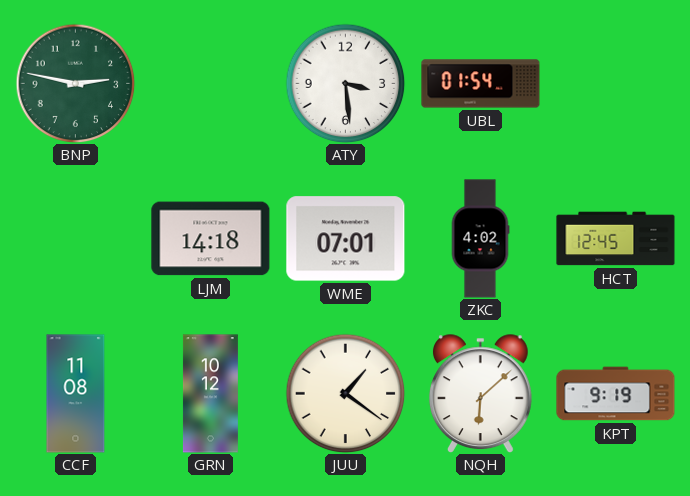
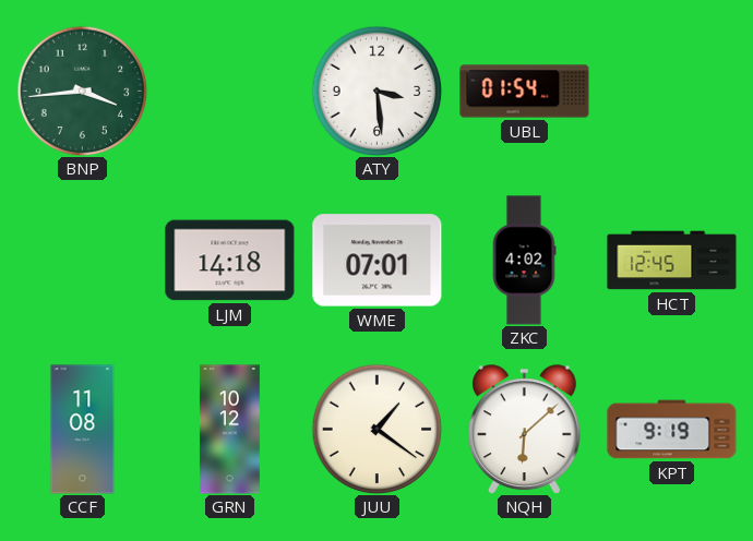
BNP: 2:47 -> 3:44
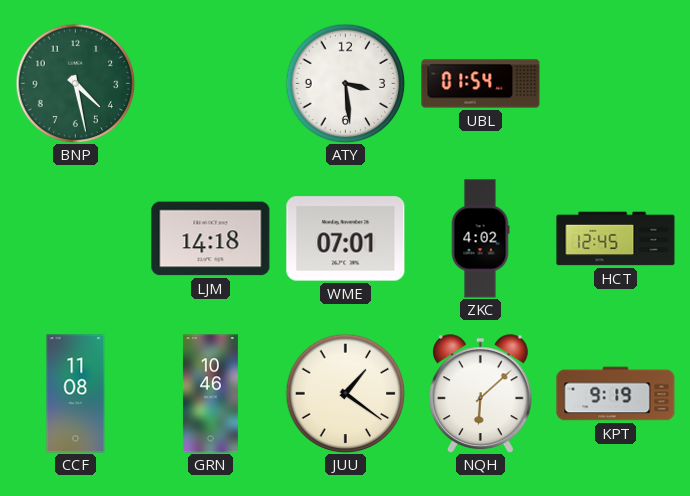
BNP: 3:44 -> 4:28
GRN: 10:12 -> 10:46
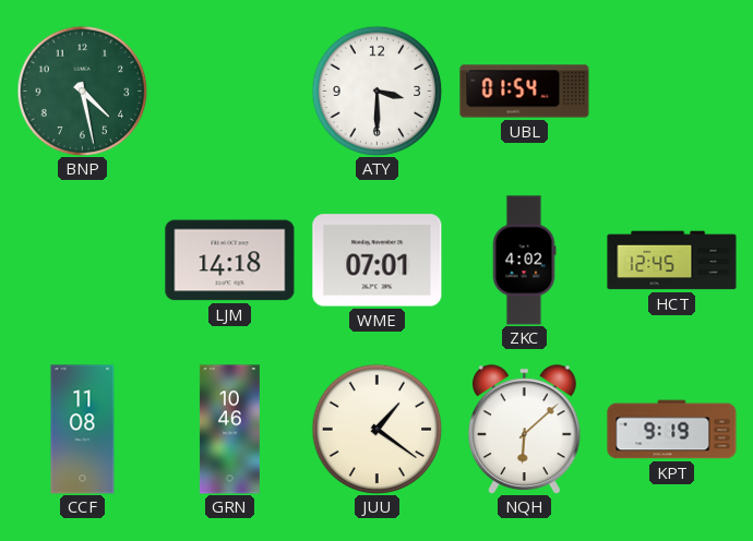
ATY: 3:29 -> 3:30
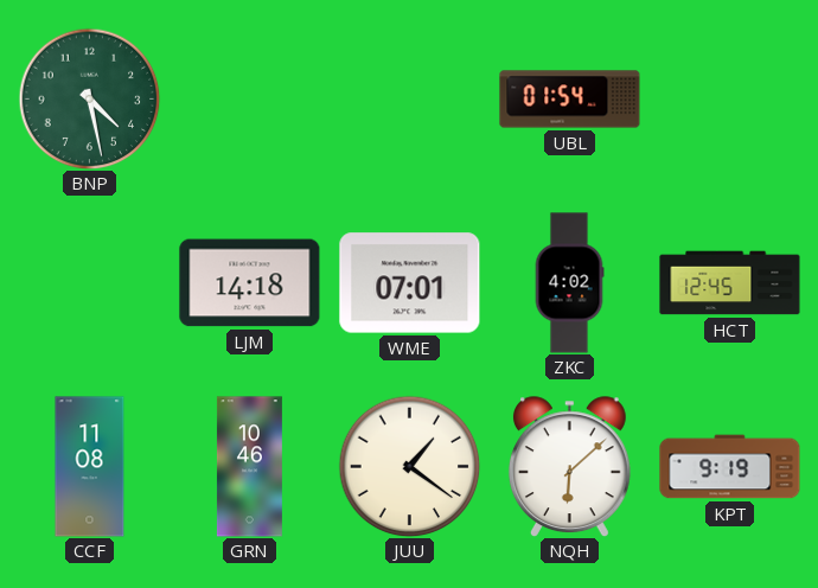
ATY: 3:30 -> none
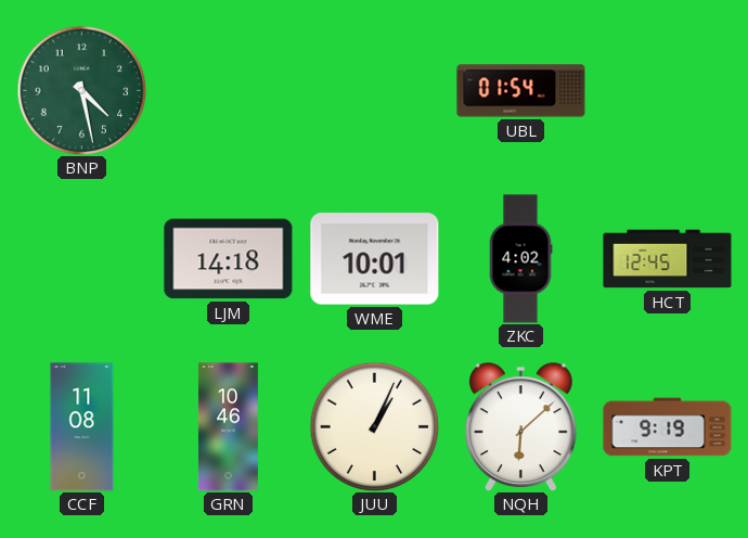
WME: 07:01 -> 10:01
JUU: 1:21 -> 1:04
